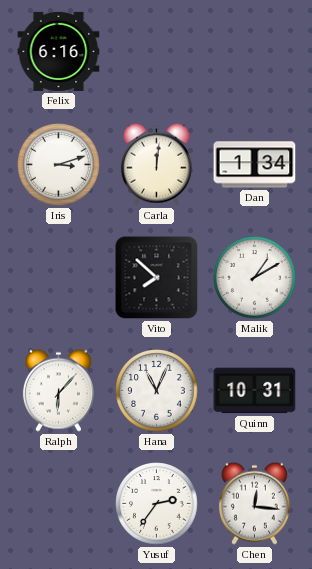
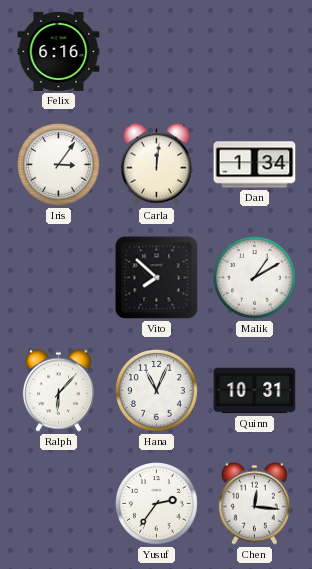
Iris: 3:12 -> 3:06
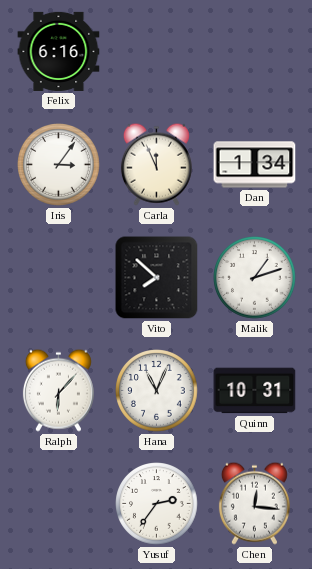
Carla: 12:01 -> 11:56
Malik: 1:10 -> 1:12
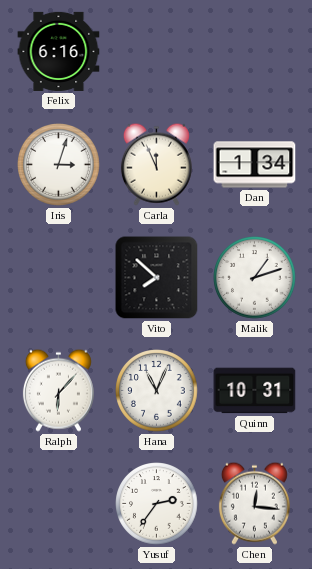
Iris: 3:06 -> 3:03
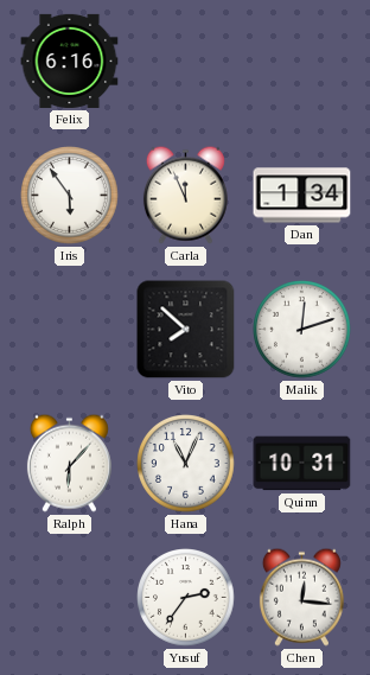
Iris: 3:03 -> 5:54
Malik: 1:12 -> 12:12
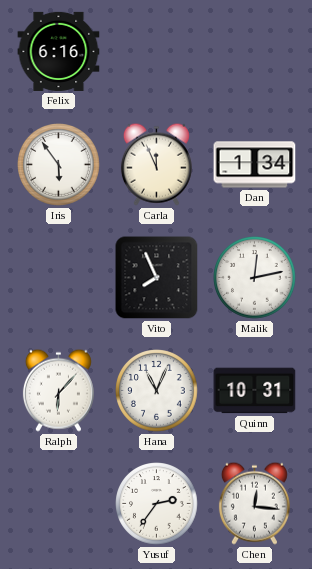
Vito: 7:52 -> 7:56
Malik: 12:12 -> 12:13
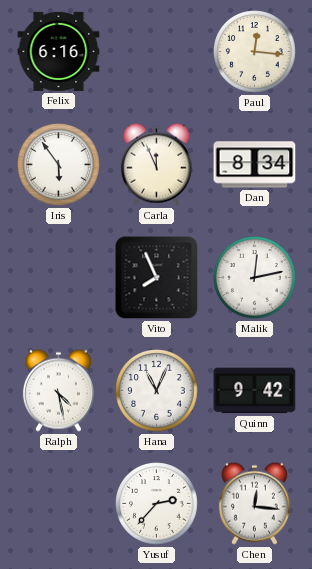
Paul: none -> 12:16
Dan: 1:34 -> 8:34
Ralph: 6:07 -> 4:28
Quinn: 10:31 -> 9:42
Yusuf: 2:36 -> 2:37
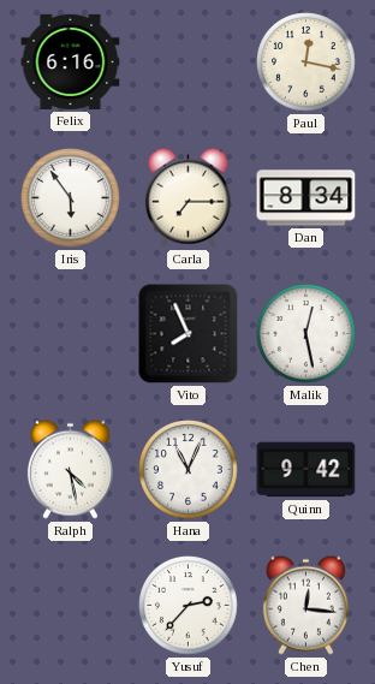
Paul: 12:16 -> 12:17
Carla: 11:56 -> 7:15
Malik: 12:13 -> 12:28
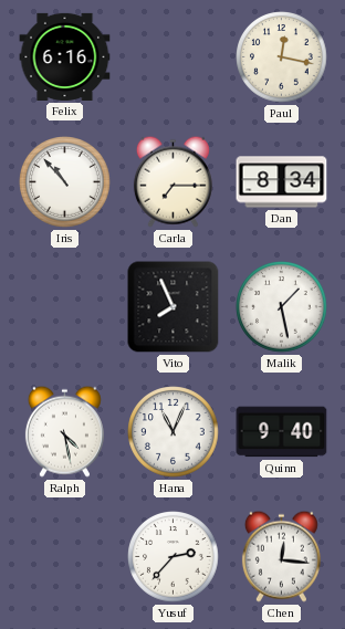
Iris: 5:54 -> 10:53
Malik: 12:28 -> 1:28
Quinn: 9:42 -> 9:40
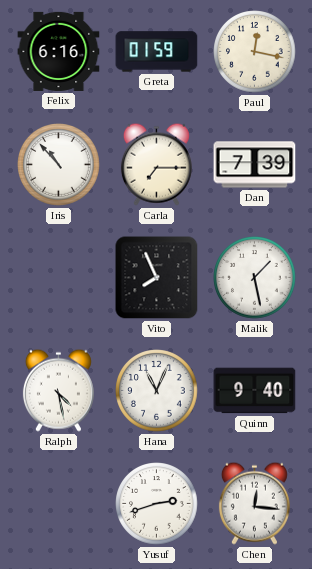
Greta: none -> 01:59
Dan: 8:34 -> 7:39
Yusuf: 2:37 -> 2:42
